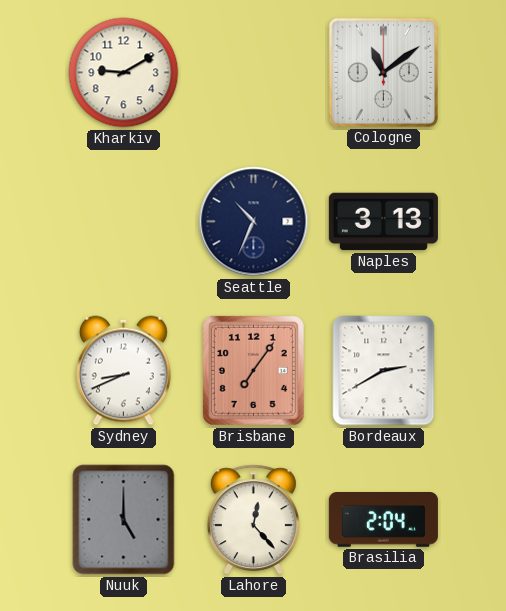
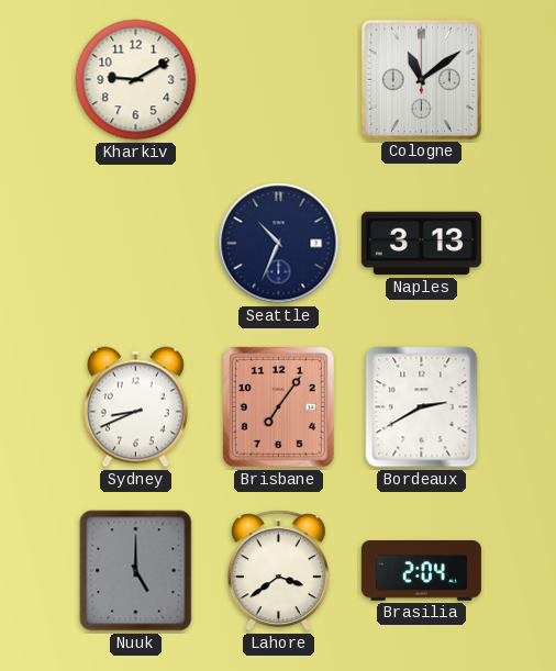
Lahore: 12:23 -> 3:39
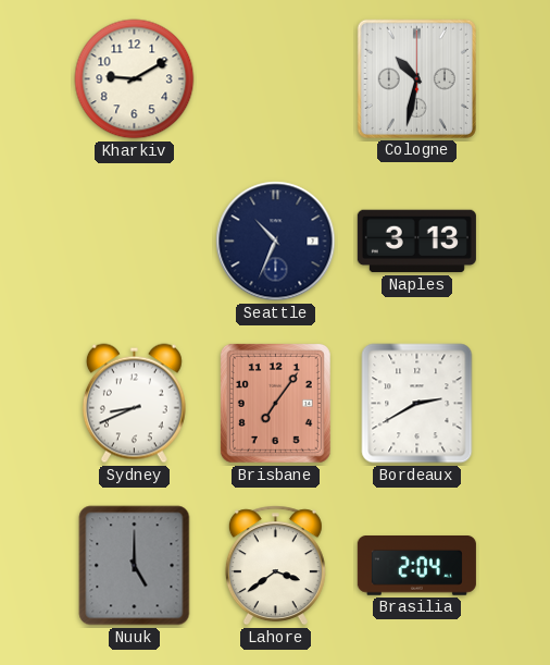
Cologne: 11:09 -> 10:32
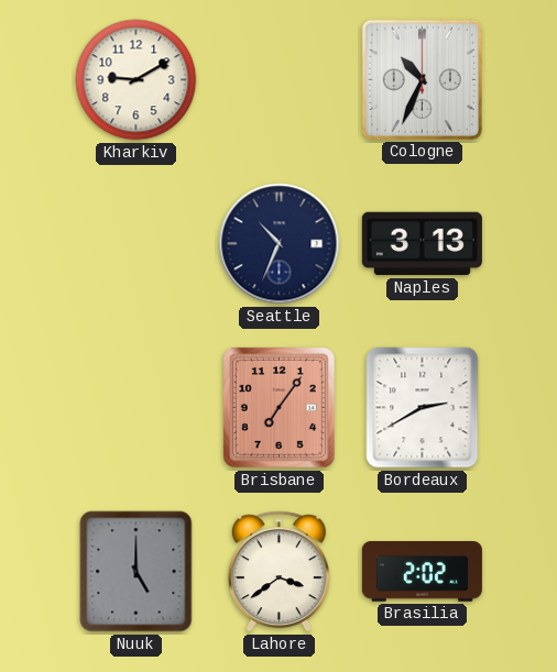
Cologne: 10:32 -> 10:34
Sydney: 8:41 -> none
Brasilia: 2:04 -> 2:02
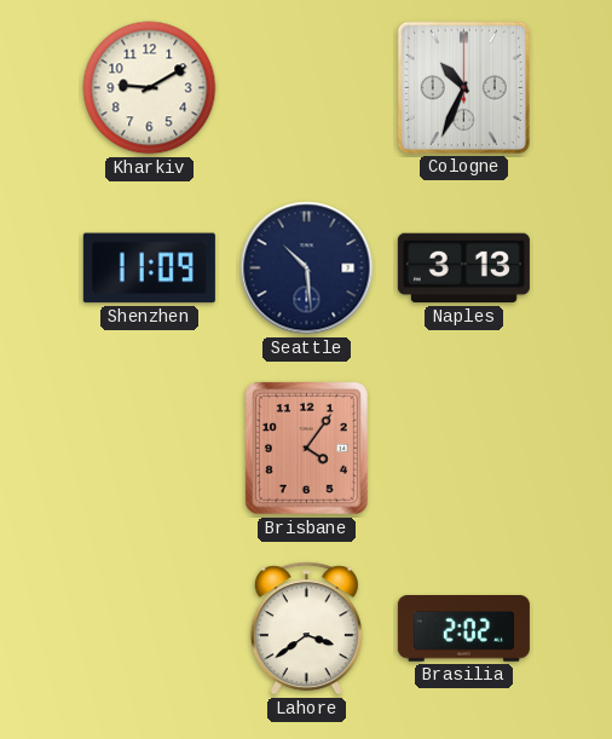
Shenzhen: none -> 11:09
Seattle: 10:34 -> 10:29
Brisbane: 7:06 -> 4:06
Bordeaux: 2:40 -> none
Nuuk: 5:00 -> none
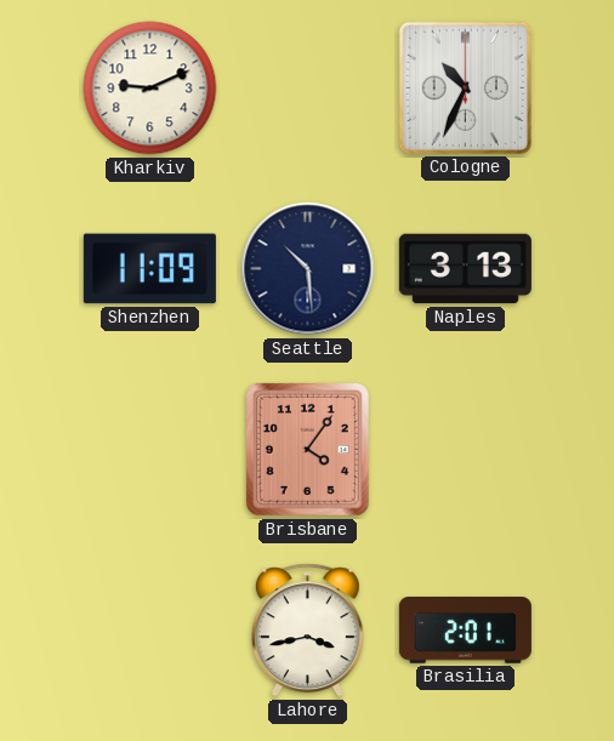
Kharkiv: 9:10 -> 9:11
Lahore: 3:39 -> 3:43
Brasilia: 2:02 -> 2:01
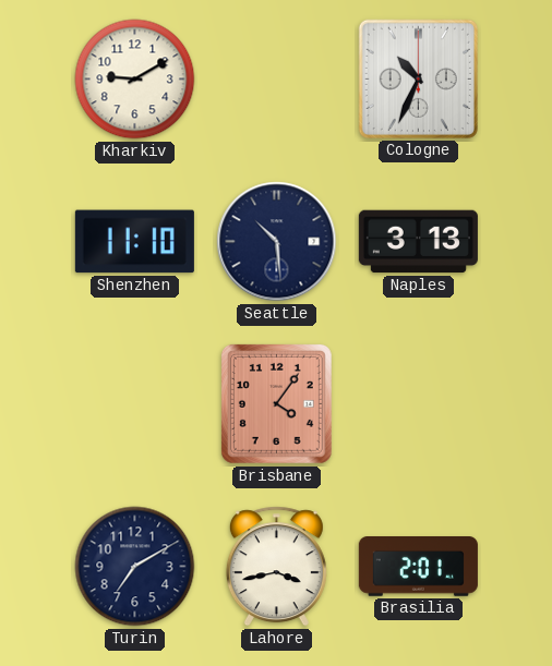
Kharkiv: 9:11 -> 9:10
Shenzhen: 11:09 -> 11:10
Turin: none -> 7:10
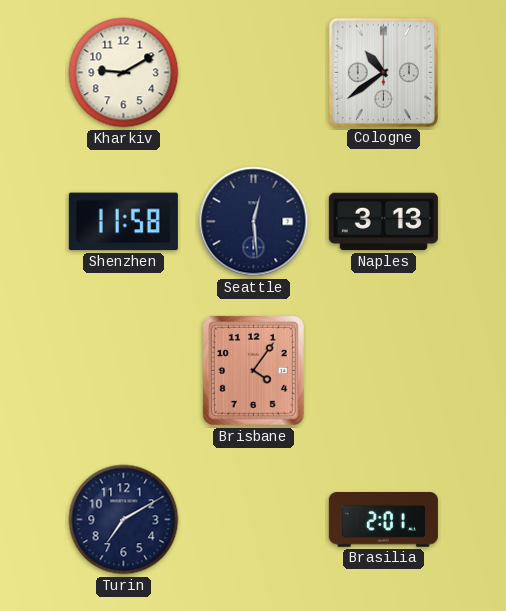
Cologne: 10:34 -> 10:39
Shenzhen: 11:10 -> 11:58
Seattle: 10:29 -> 12:29
Lahore: 3:43 -> none
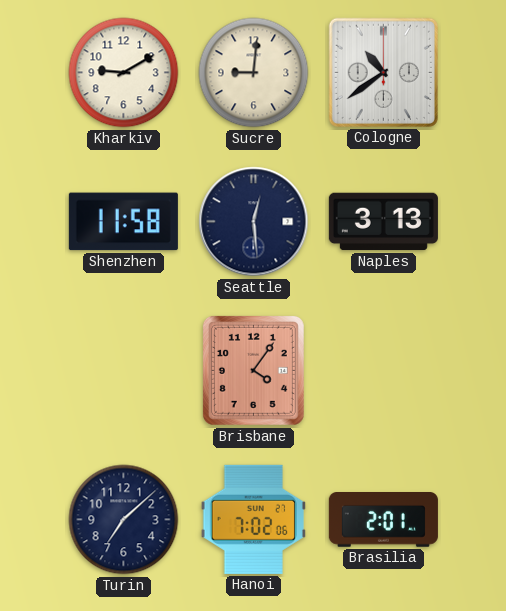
Sucre: none -> 9:01
Turin: 7:10 -> 7:08
Hanoi: none -> 7:02
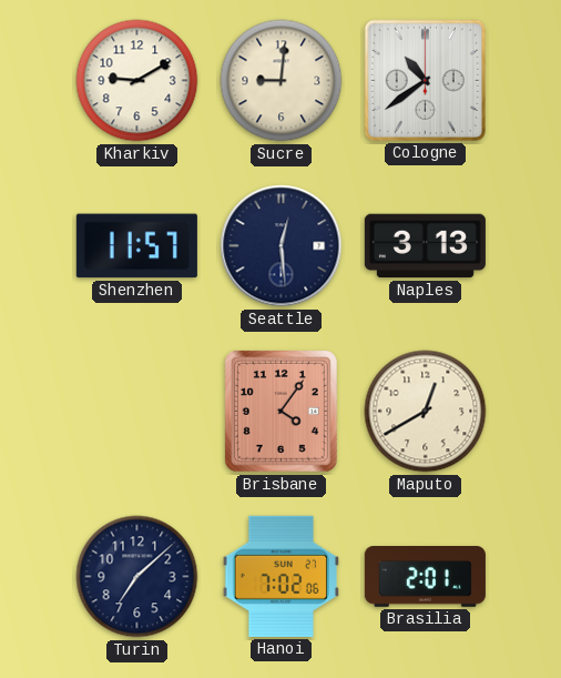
Shenzhen: 11:58 -> 11:57
Maputo: none -> 12:40
